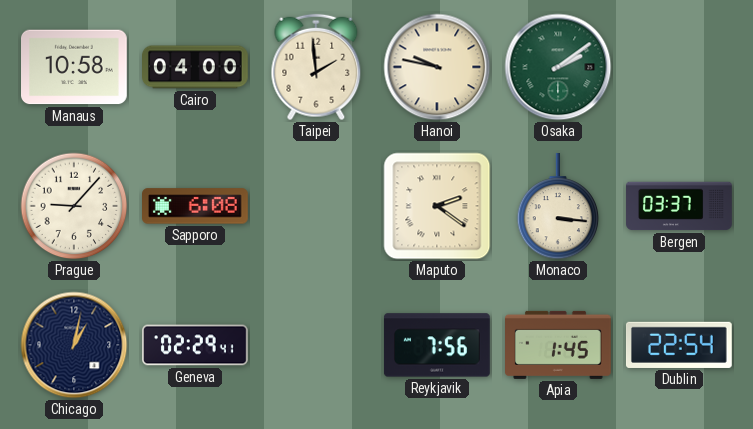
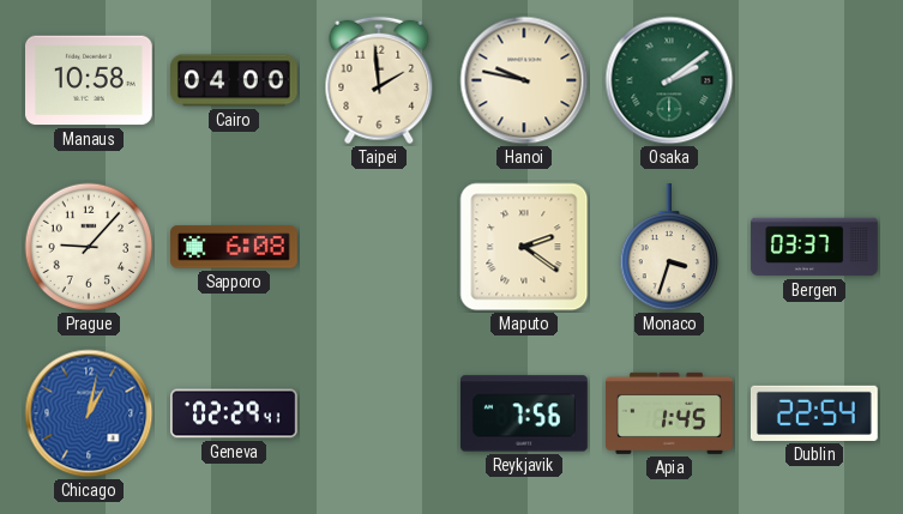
Monaco: 3:16 -> 3:33
Chicago dial: navy -> blue
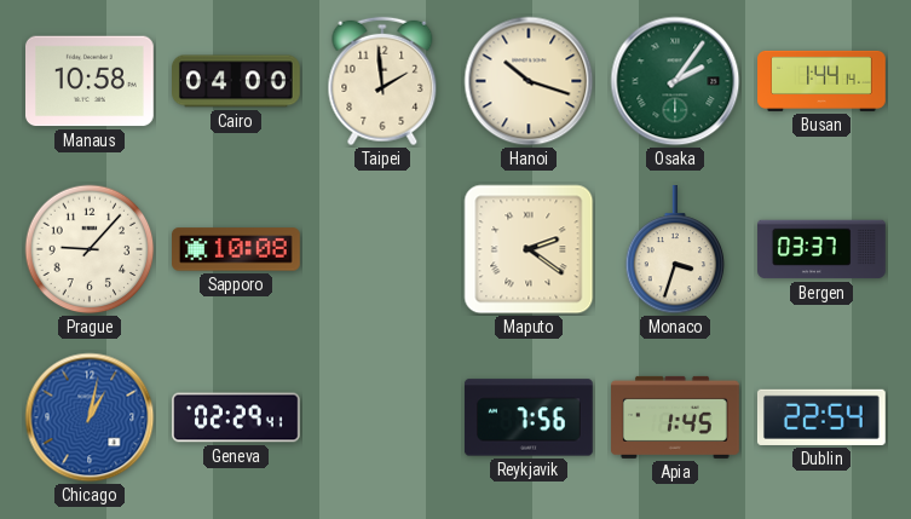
Hanoi: 9:47 -> 10:18
Osaka: 2:09 -> 2:06
Busan: none -> 1:44
Sapporo: 6:08 -> 10:08
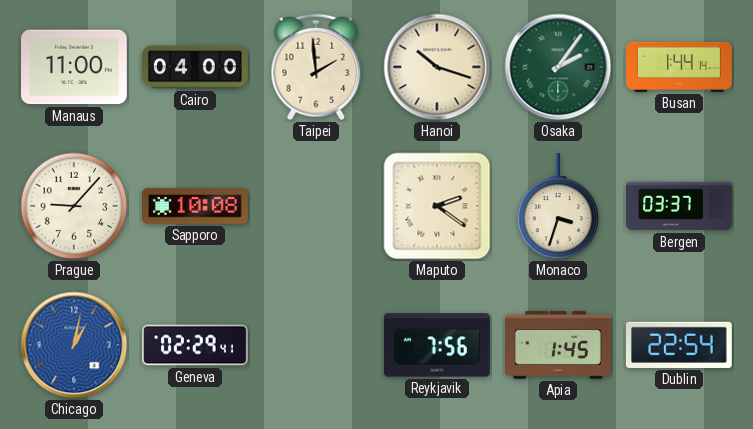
Manaus: 10:58 -> 11:00
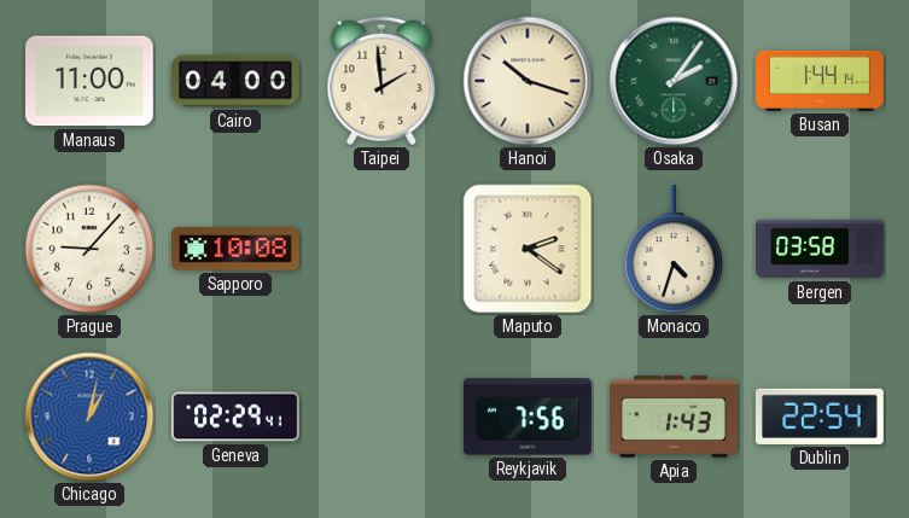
Monaco: 3:33 -> 4:33
Bergen: 03:37 -> 03:58
Apia: 1:45 -> 1:43
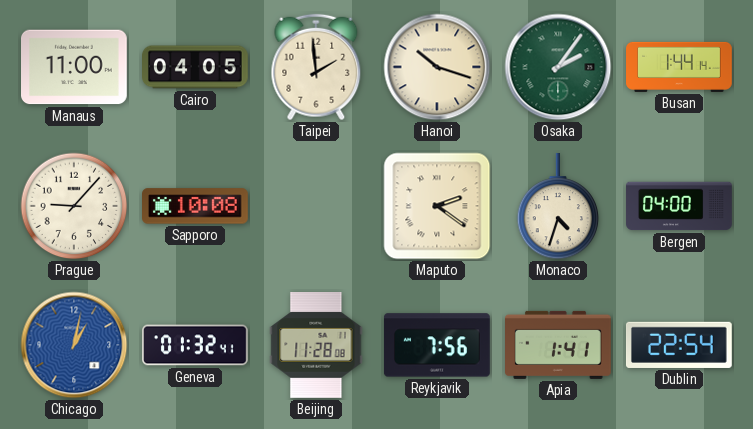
Cairo: 04:00 -> 04:05
Bergen: 03:58 -> 04:00
Geneva: 02:29 -> 01:32
Beijing: none -> 11:28
Apia: 1:43 -> 1:41
